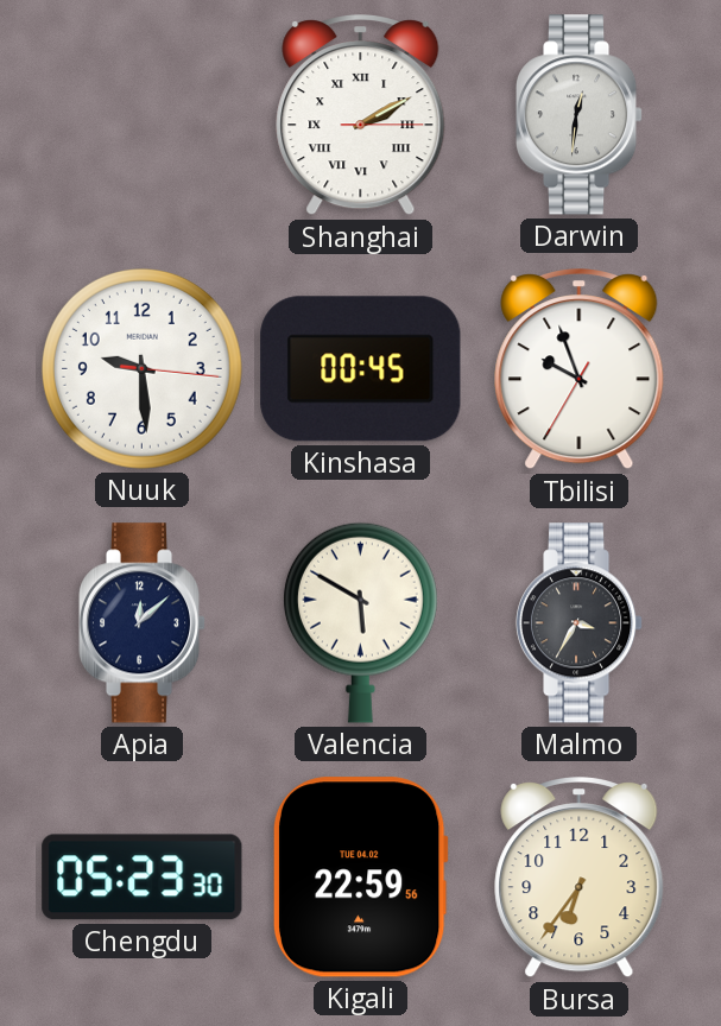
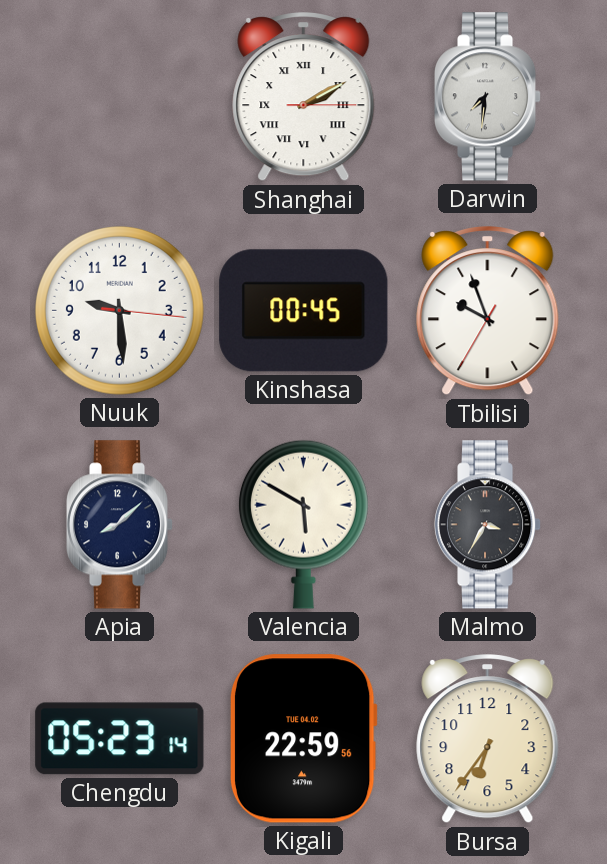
Darwin: 12:31 -> 7:31
Apia: 12:08 -> 8:08
Chengdu: 05:23:30 -> 05:23:14
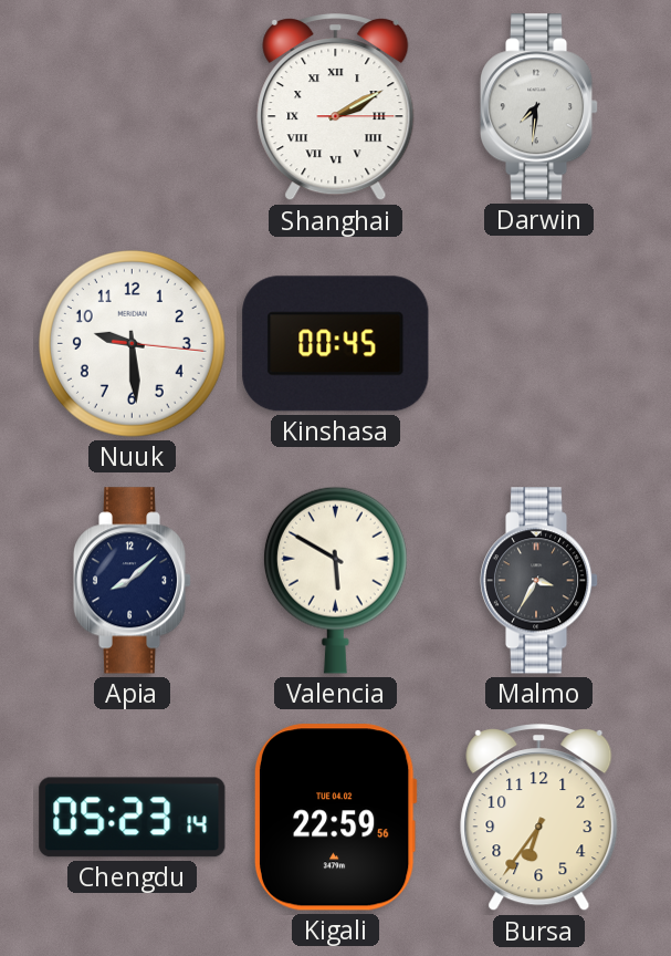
Tbilisi: 9:56 -> none
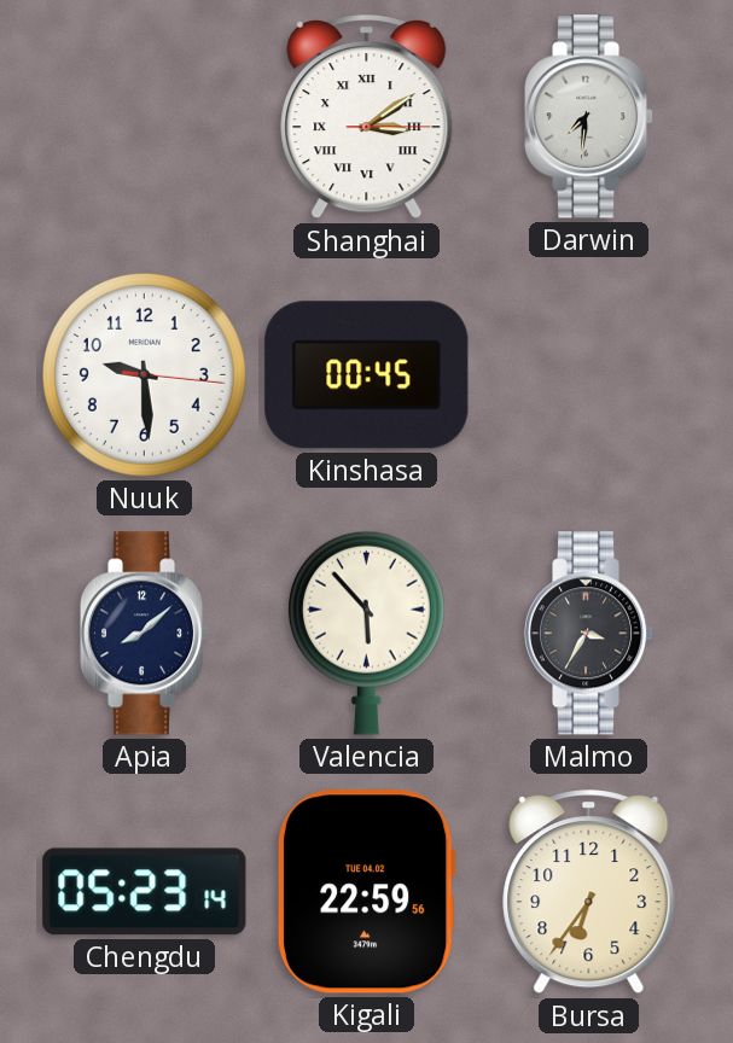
Shanghai: 2:10 -> 3:09
Valencia: 5:50 -> 5:53
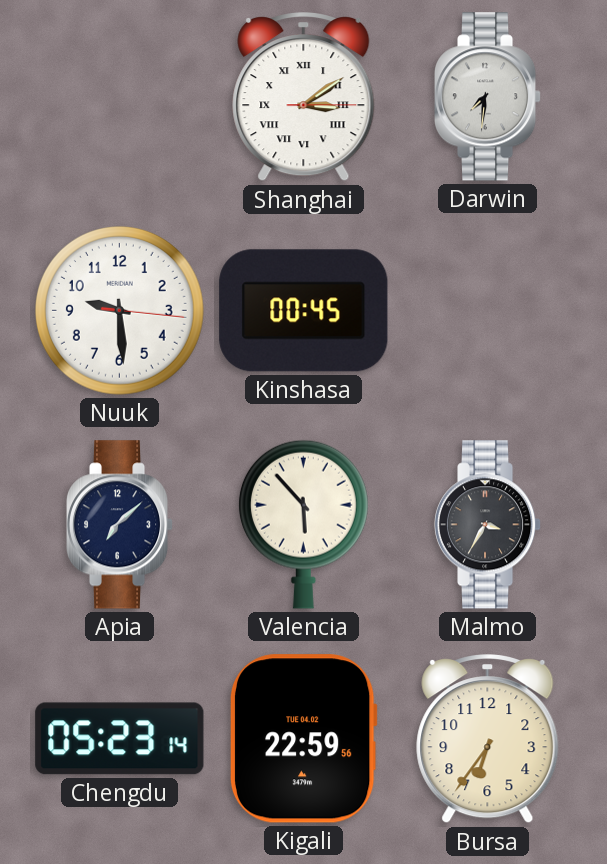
Apia: 8:08 -> 7:08
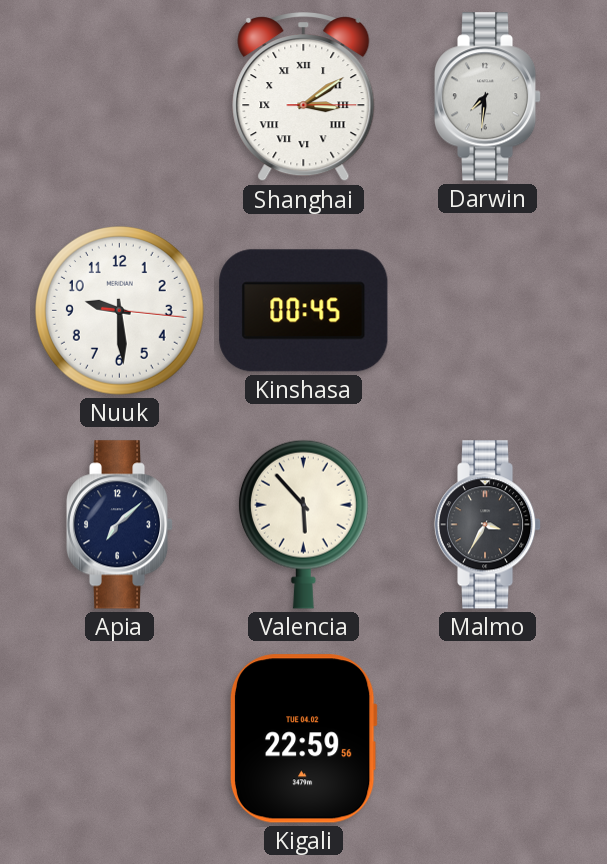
Chengdu: 05:23 -> none
Bursa: 6:36 -> none
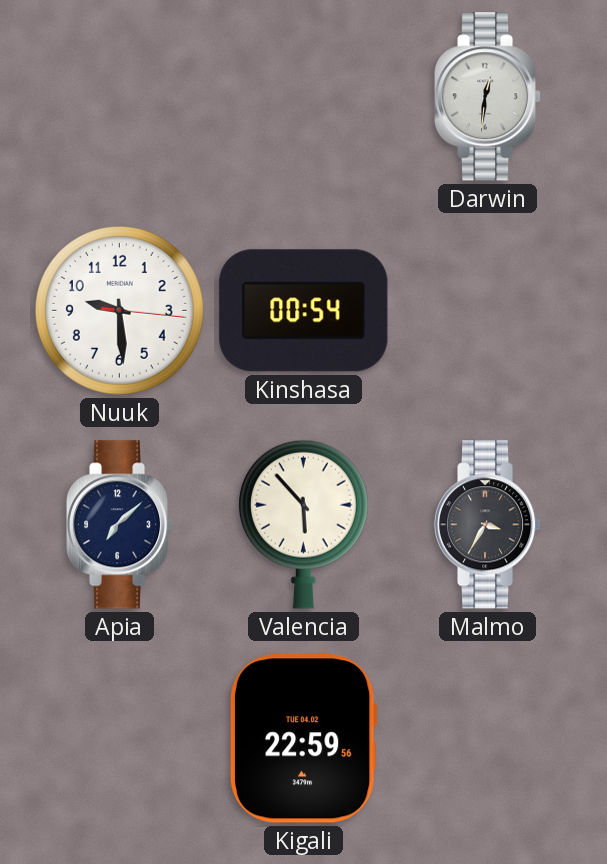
Shanghai: 3:09 -> none
Darwin: 7:31 -> 12:31
Kinshasa: 00:45 -> 00:54
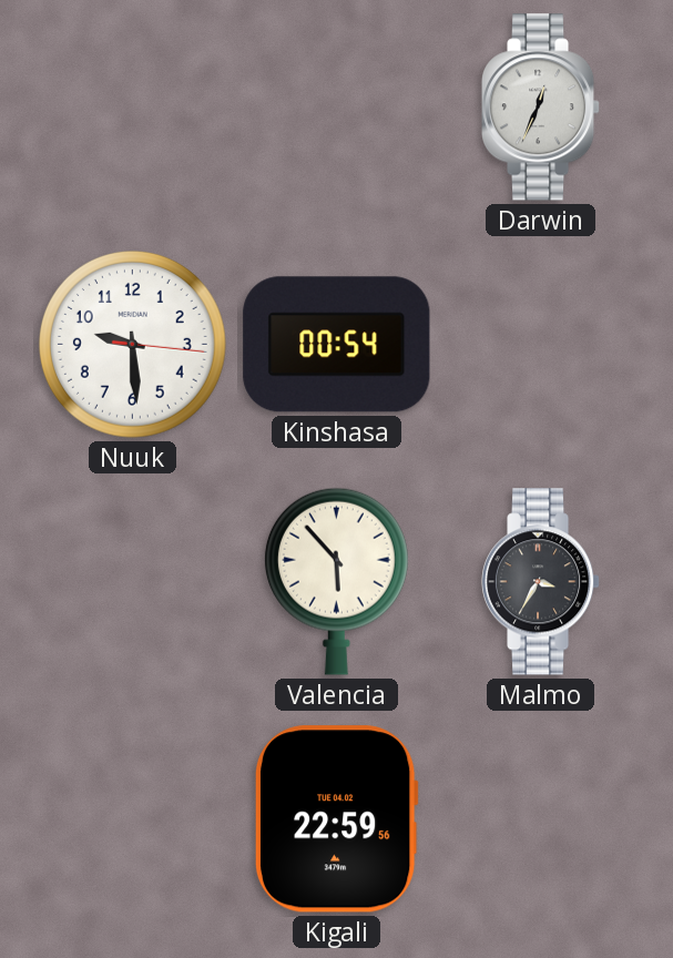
Darwin: 12:31 -> 12:34
Apia: 7:08 -> none
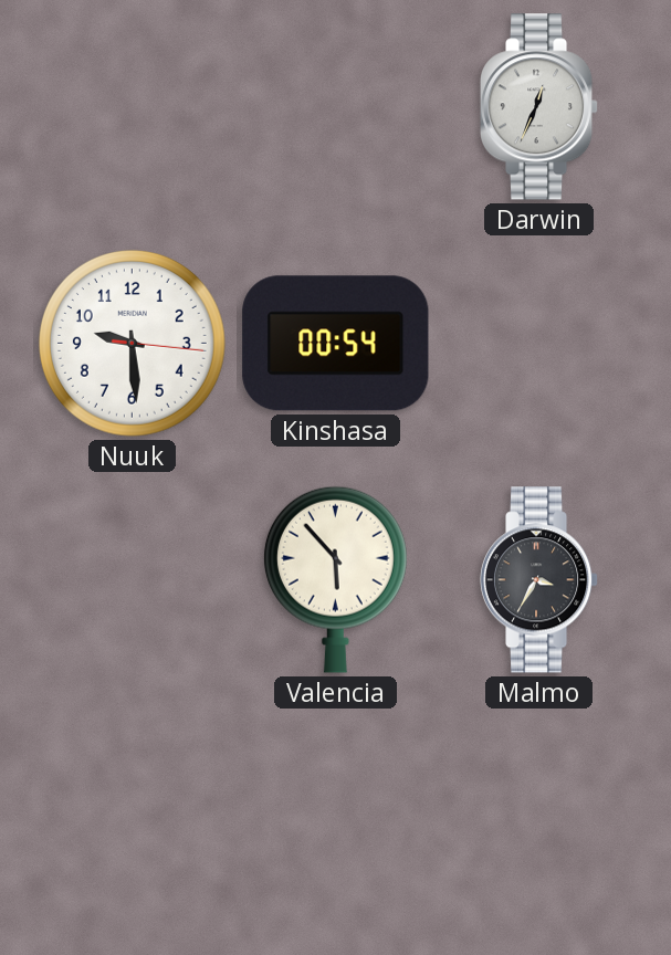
Kigali: 22:59 -> none
